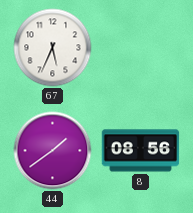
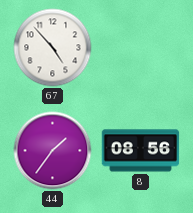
67: 5:34 -> 4:53
44: 1:39 -> 1:36
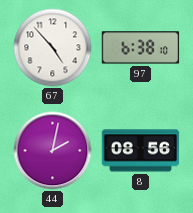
97: none -> 6:38
44: 1:36 -> 2:02
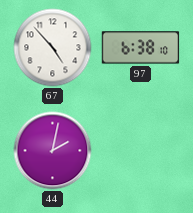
8: 08:56 -> none
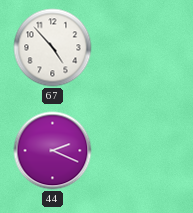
97: 6:38 -> none
44: 2:02 -> 2:19
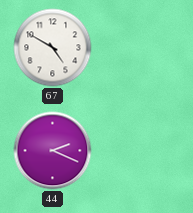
67: 4:53 -> 4:50
